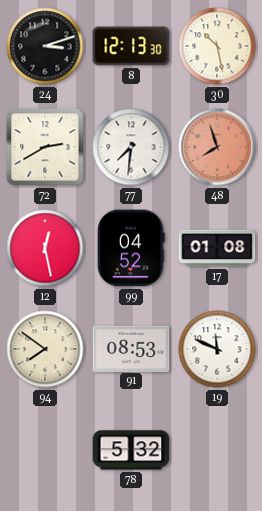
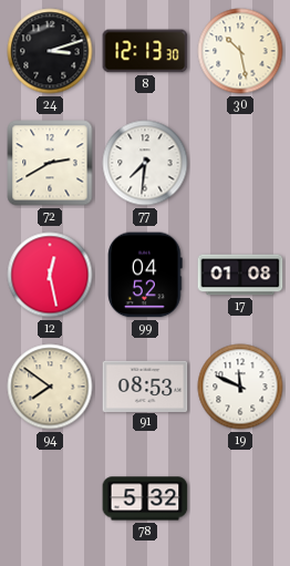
48: 7:57 -> none
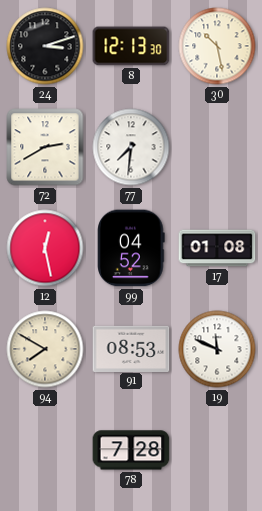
94: 7:51 -> 7:50
78: 5:32 -> 7:28
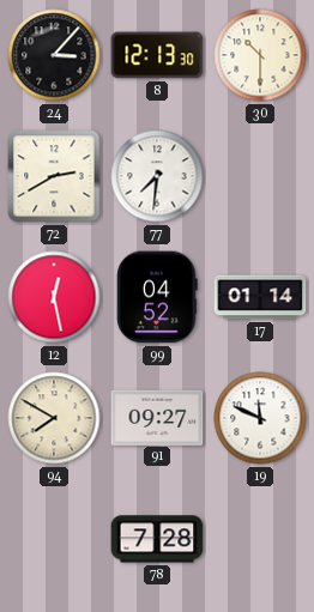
24: 3:12 -> 3:07
30: 10:28 -> 10:30
17: 01:08 -> 01:14
91: 08:53 -> 09:27
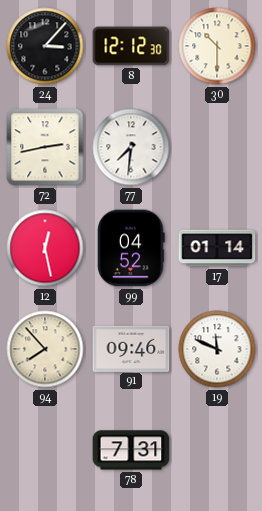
8: 12:13 -> 12:12
72: 2:40 -> 2:43
94: 7:50 -> 7:53
91: 09:27 -> 09:46
78: 7:28 -> 7:31
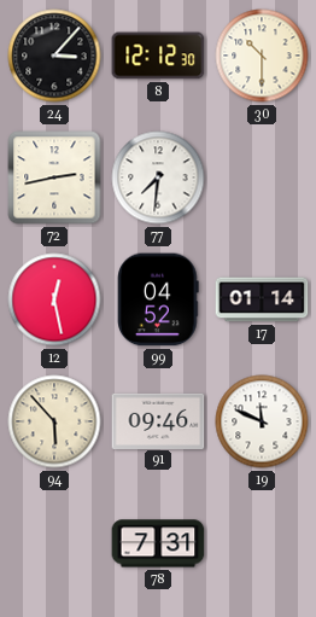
94: 7:53 -> 5:53
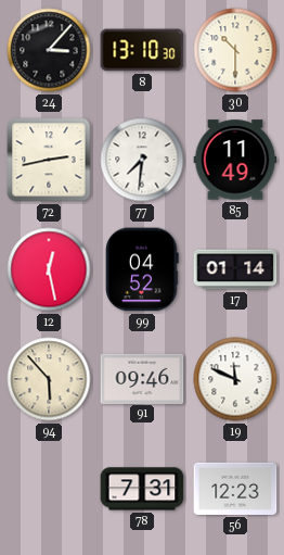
8: 12:12 -> 13:10
85: none -> 11:49
56: none -> 12:23
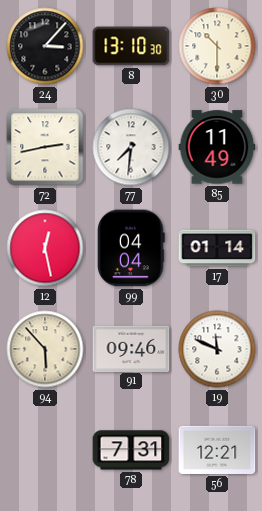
99: 04:52 -> 04:04
56: 12:23 -> 12:21
